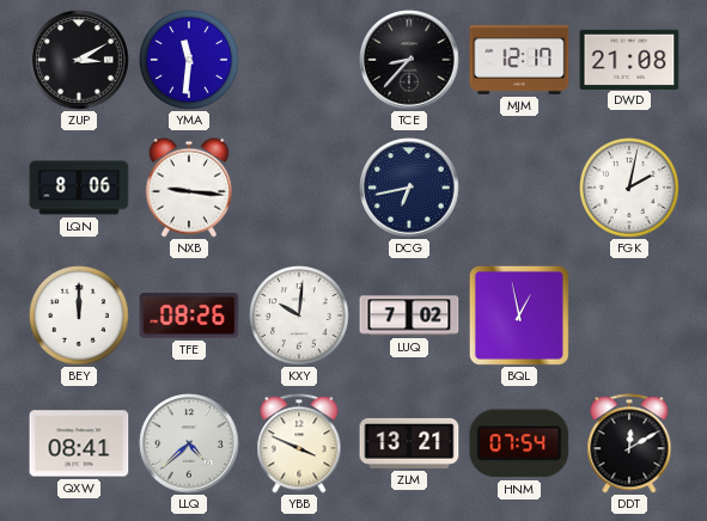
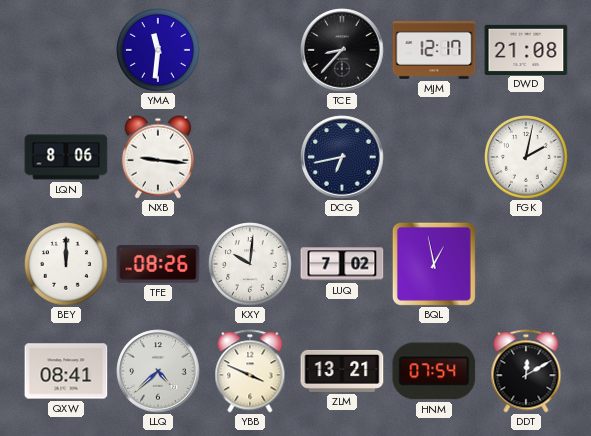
ZUP: 3:10 -> none
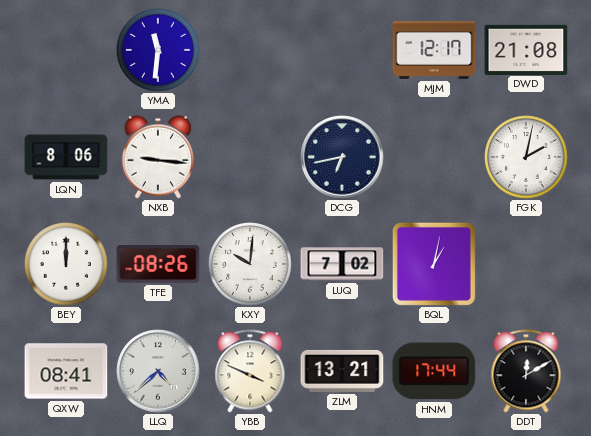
TCE: 8:37 -> none
BQL: 12:58 -> 1:02
HNM: 07:54 -> 17:44
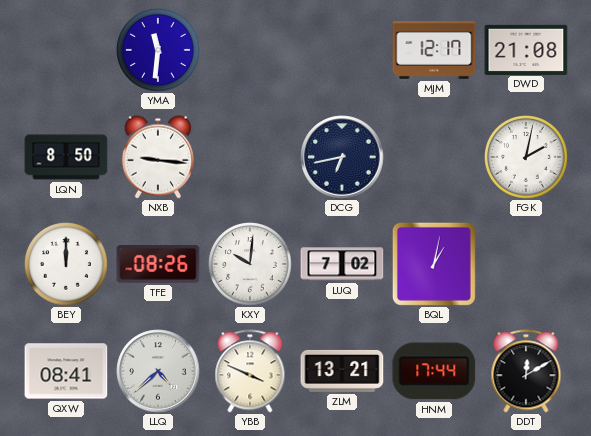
LQN: 8:06 -> 8:50
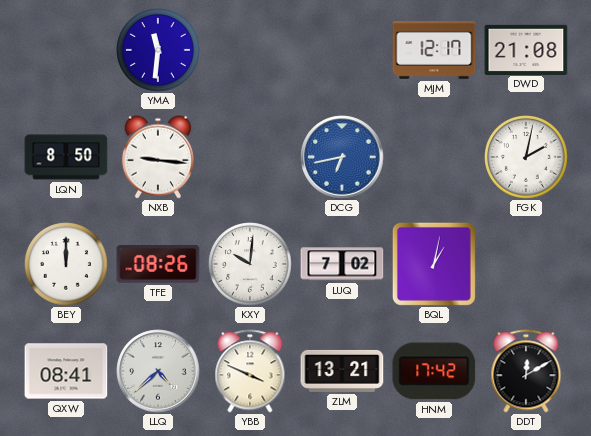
DCG dial: navy -> blue
HNM: 17:44 -> 17:42
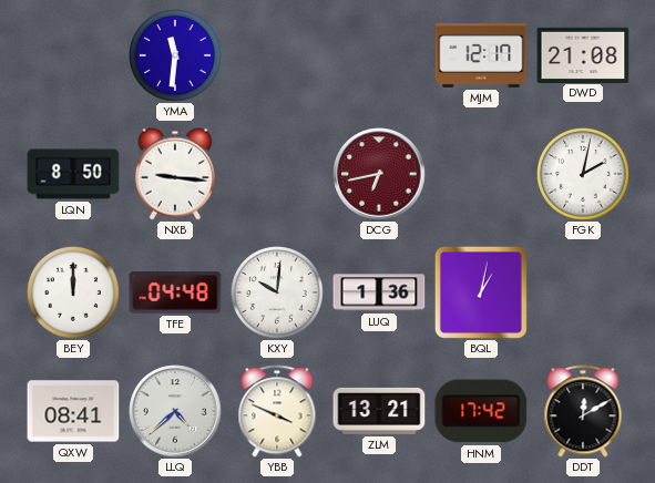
DCG dial: blue -> burgundy
TFE: 08:26 -> 04:48
LUQ: 7:02 -> 1:36
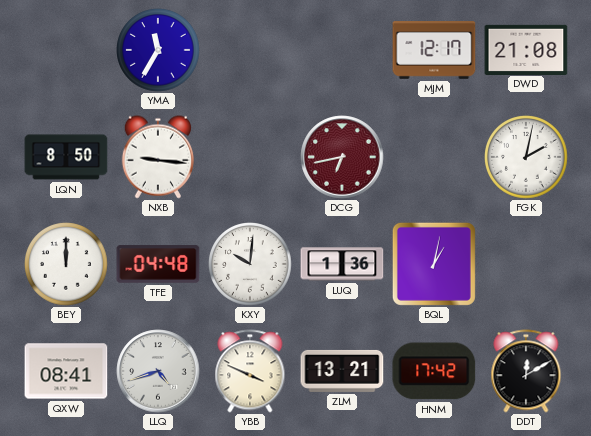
YMA: 11:31 -> 11:35
LLQ: 4:38 -> 4:42
